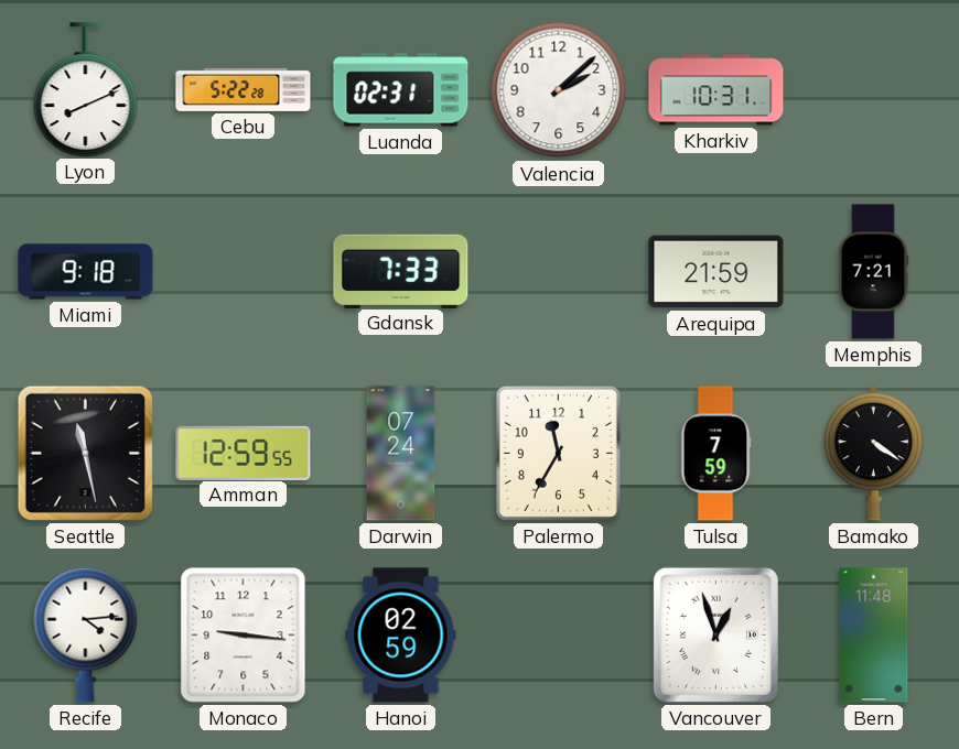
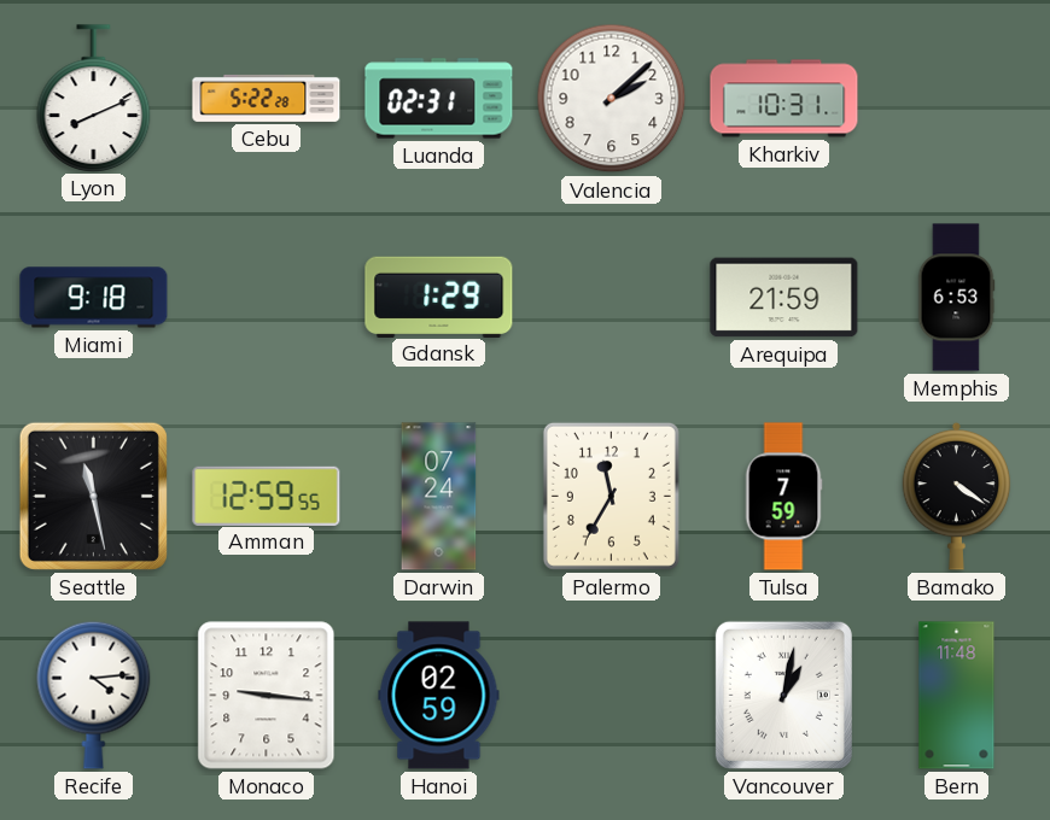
Gdansk: 7:33 -> 1:29
Memphis: 7:21 -> 6:53
Vancouver: 12:57 -> 1:02
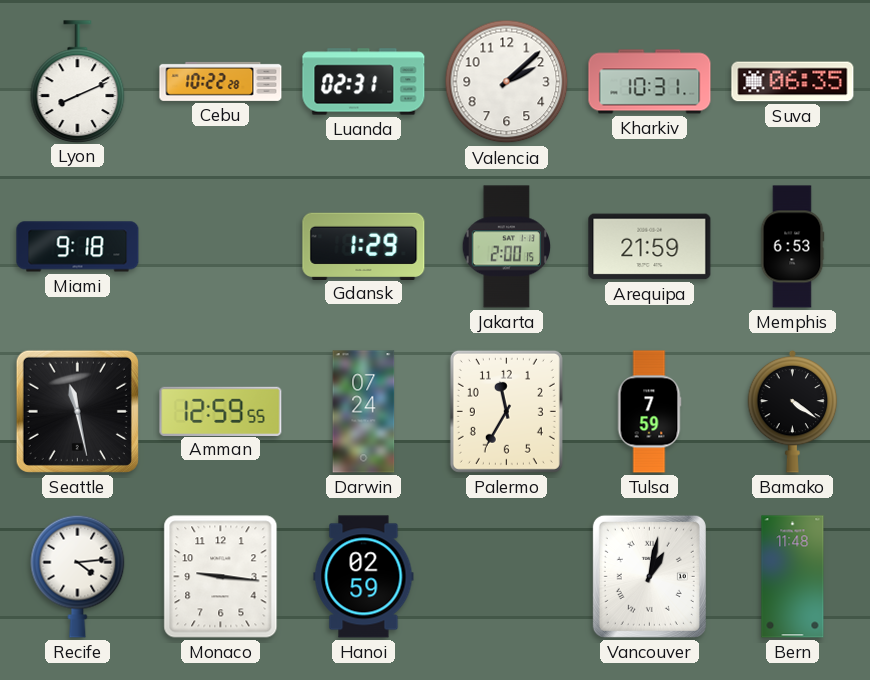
Cebu: 5:22 -> 10:22
Suva: none -> 06:35
Jakarta: none -> 2:00
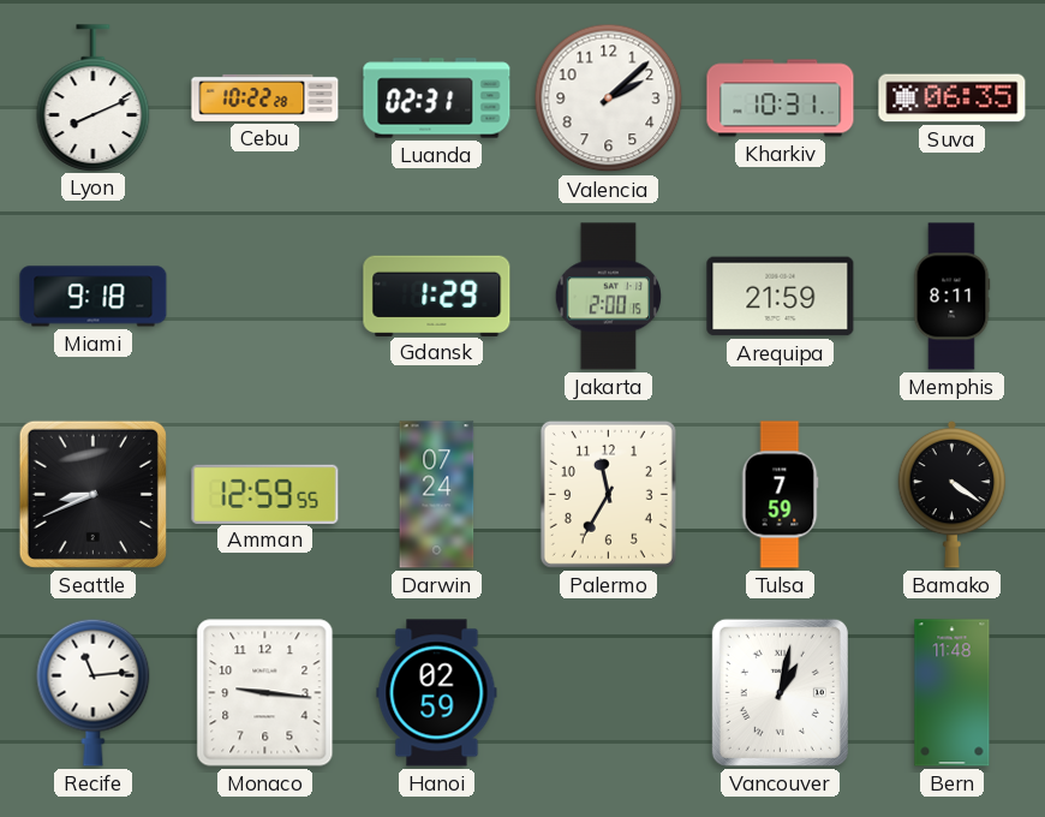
Memphis: 6:53 -> 8:11
Seattle: 11:28 -> 8:41
Recife: 4:14 -> 11:14
